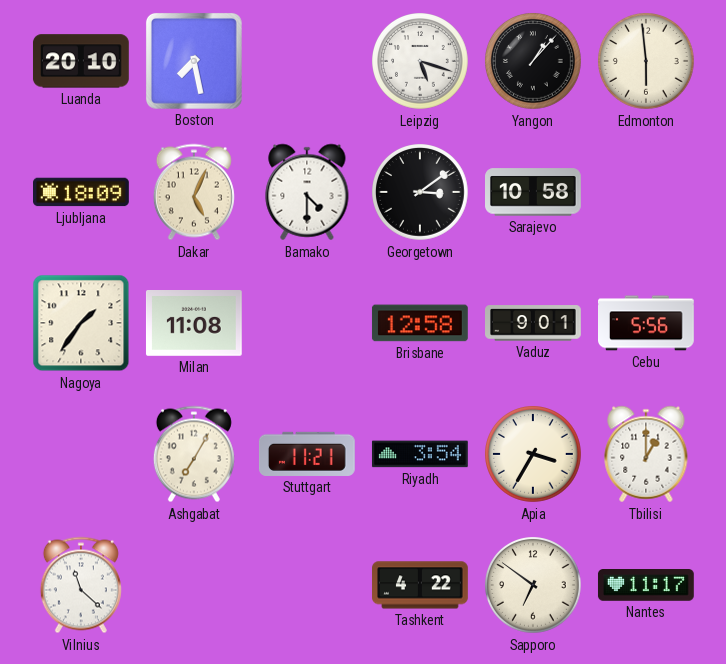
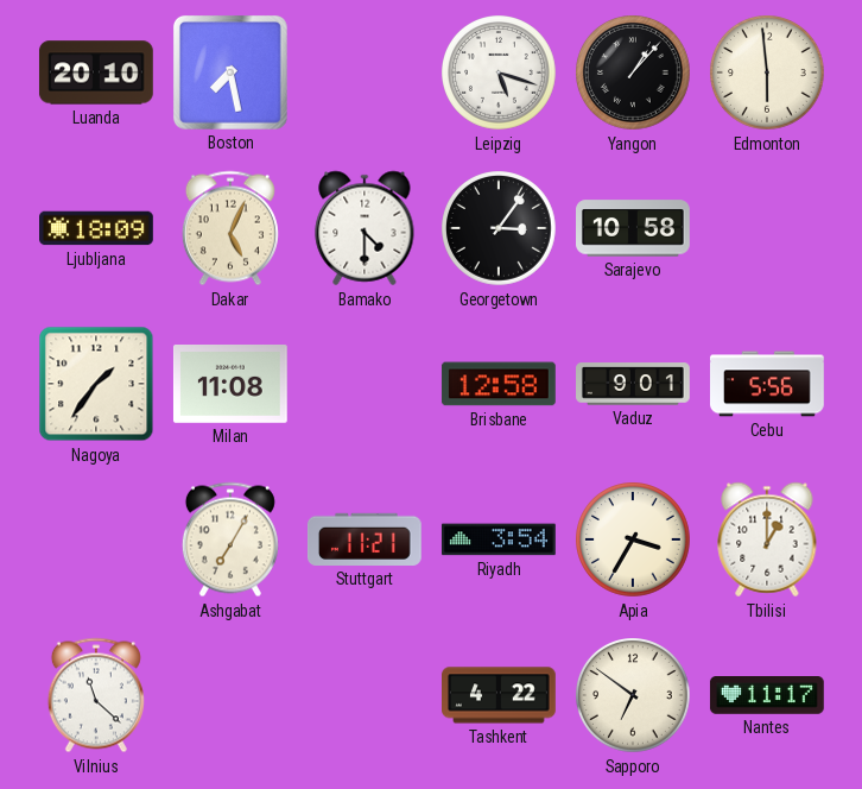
Georgetown: 3:09 -> 3:06
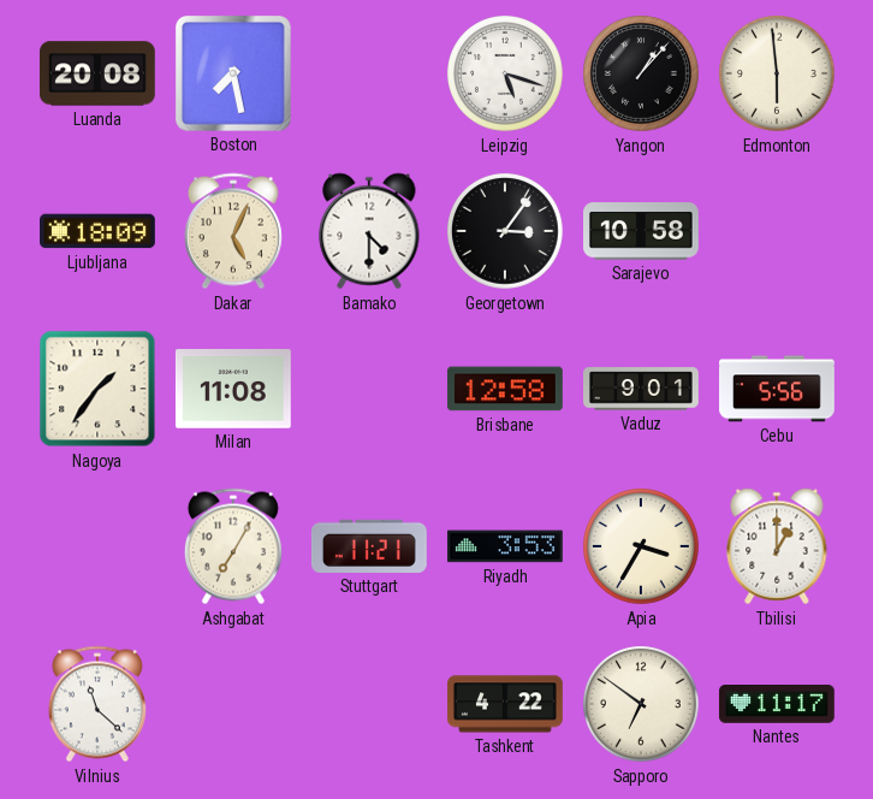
Luanda: 20:10 -> 20:08
Riyadh: 3:54 -> 3:53
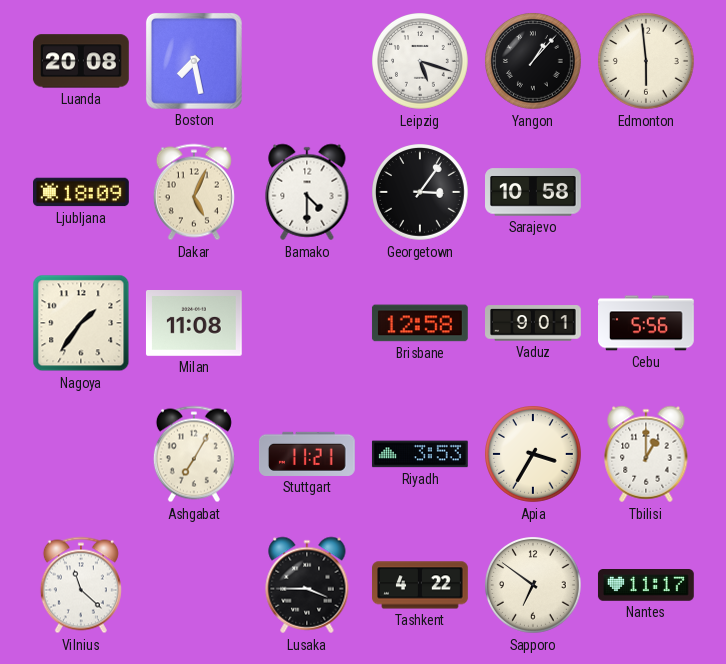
Lusaka: none -> 3:45
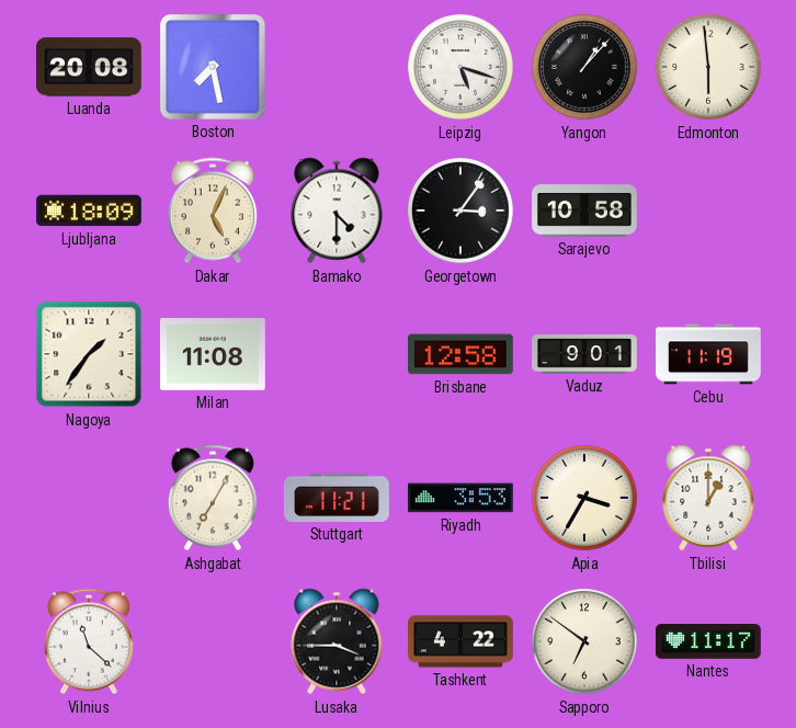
Cebu: 5:56 -> 11:19
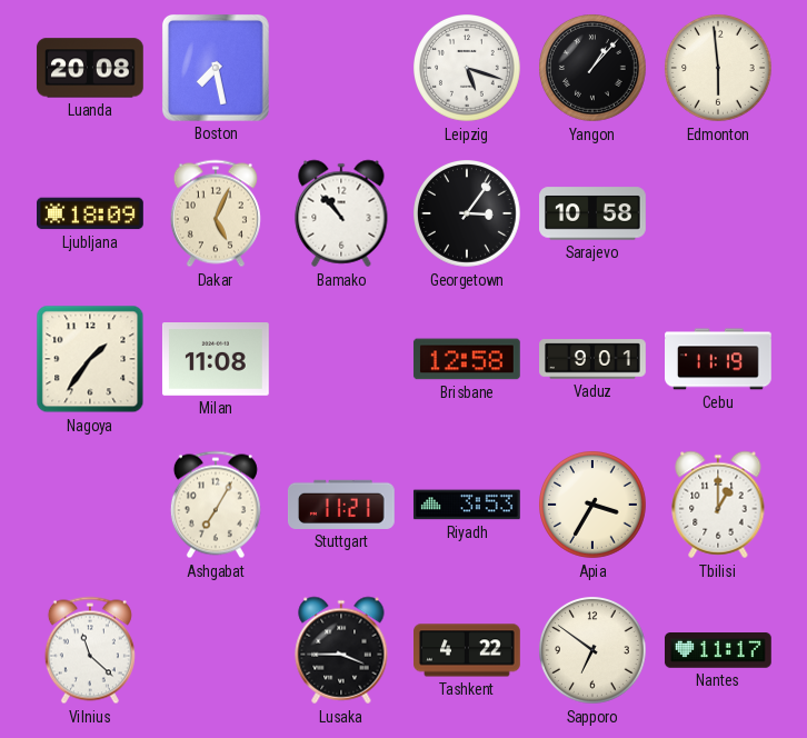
Bamako: 4:30 -> 10:53
